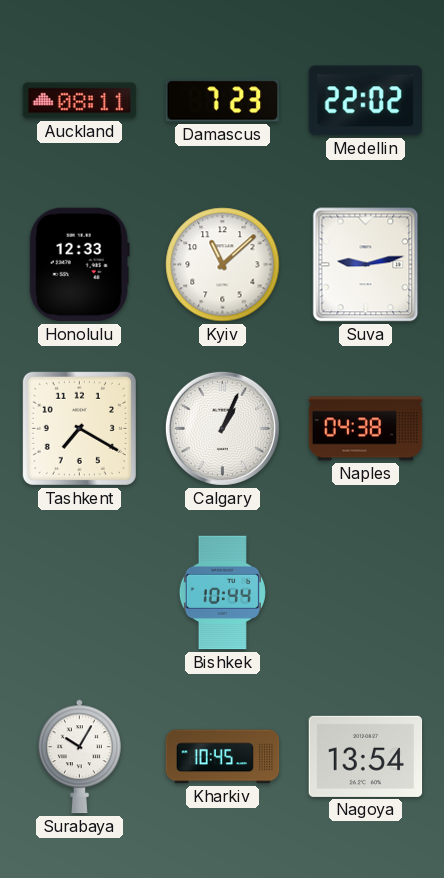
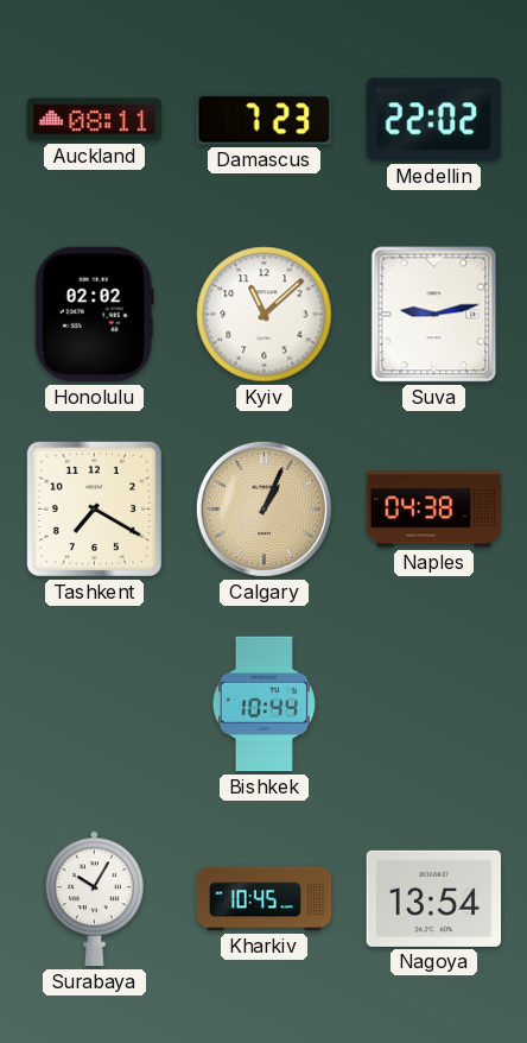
Honolulu: 12:33 -> 02:02
Calgary dial: white -> champagne
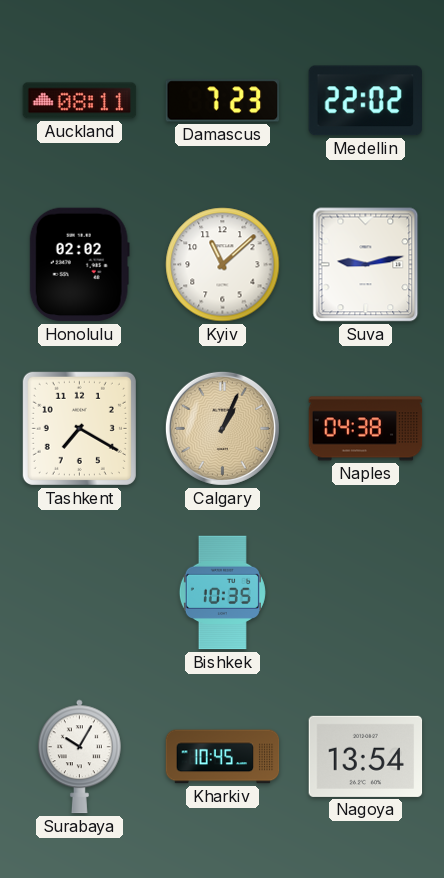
Bishkek: 10:44 -> 10:35
